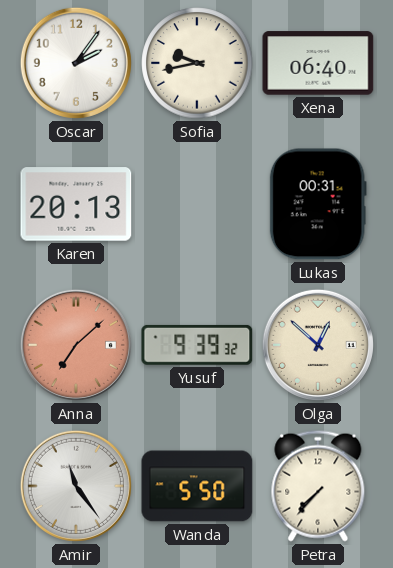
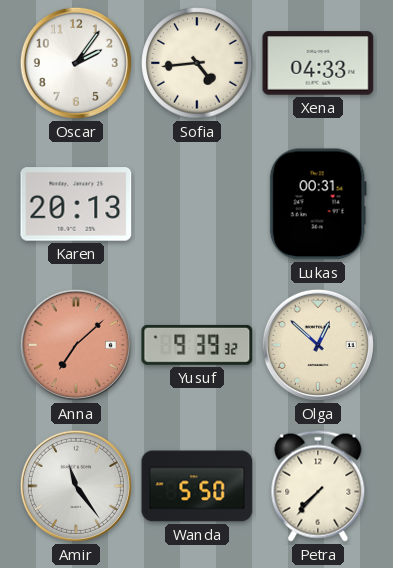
Sofia: 9:43 -> 4:44
Xena: 06:40 -> 04:33
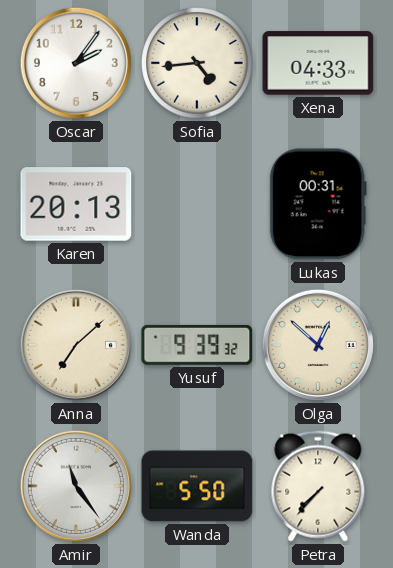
Anna dial: salmon -> cream
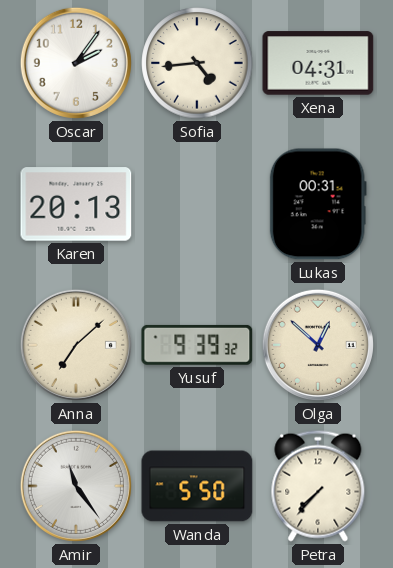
Xena: 04:33 -> 04:31
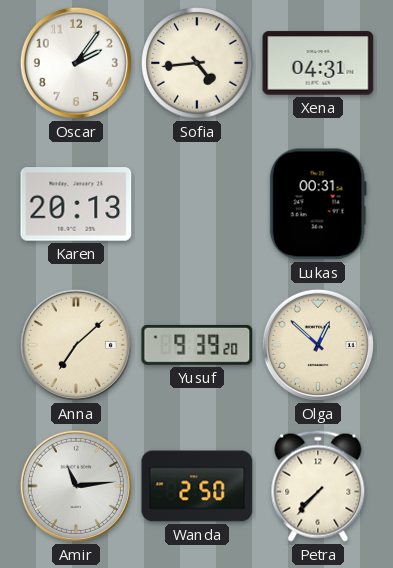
Yusuf: 9:39:32 -> 9:39:20
Amir: 11:24 -> 11:14
Wanda: 5:50 -> 2:50
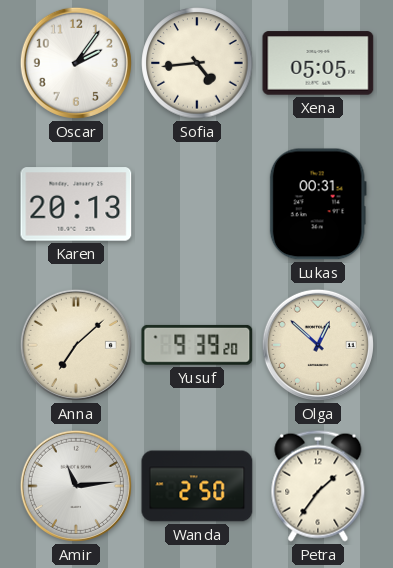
Xena: 04:31 -> 05:05
Petra: 7:37 -> 1:36
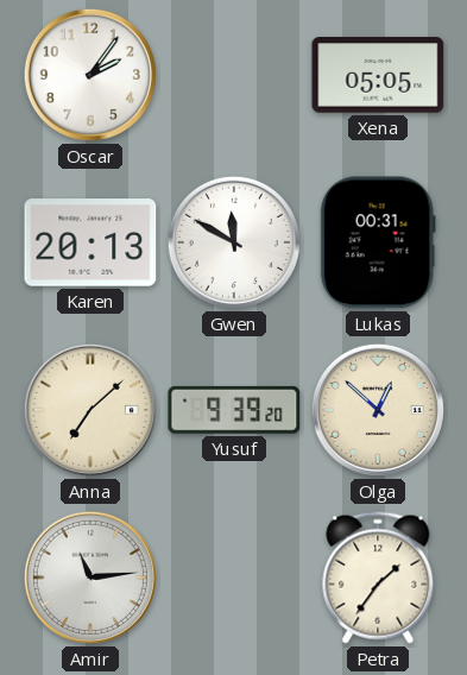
Sofia: 4:44 -> none
Gwen: none -> 11:50
Wanda: 2:50 -> none
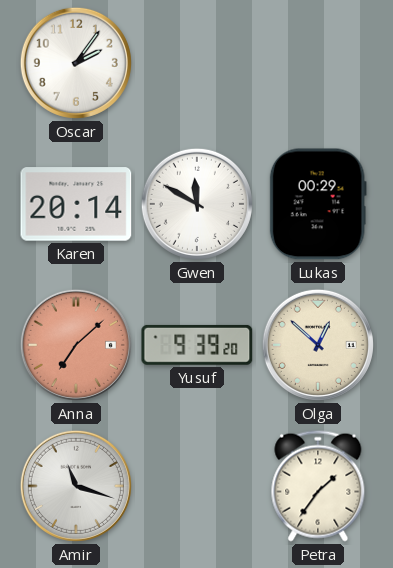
Xena: 05:05 -> none
Karen: 20:13 -> 20:14
Lukas: 00:31 -> 00:29
Anna dial: cream -> salmon
Amir: 11:14 -> 11:18
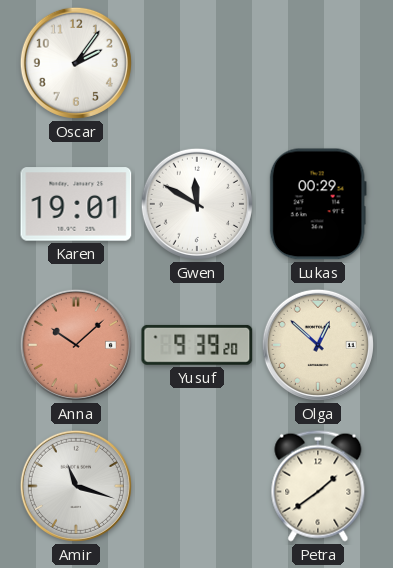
Karen: 20:14 -> 19:01
Anna: 7:08 -> 10:08
Petra: 1:36 -> 1:39
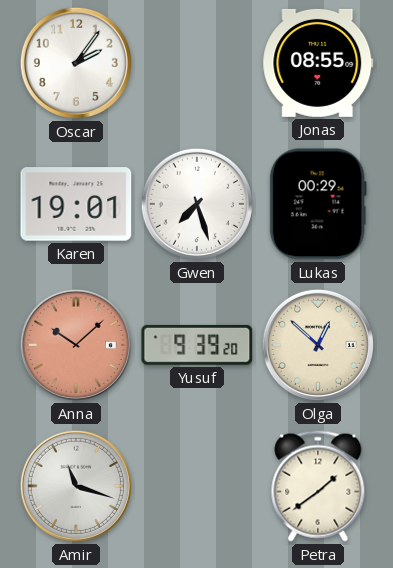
Jonas: none -> 08:55
Gwen: 11:50 -> 7:27
